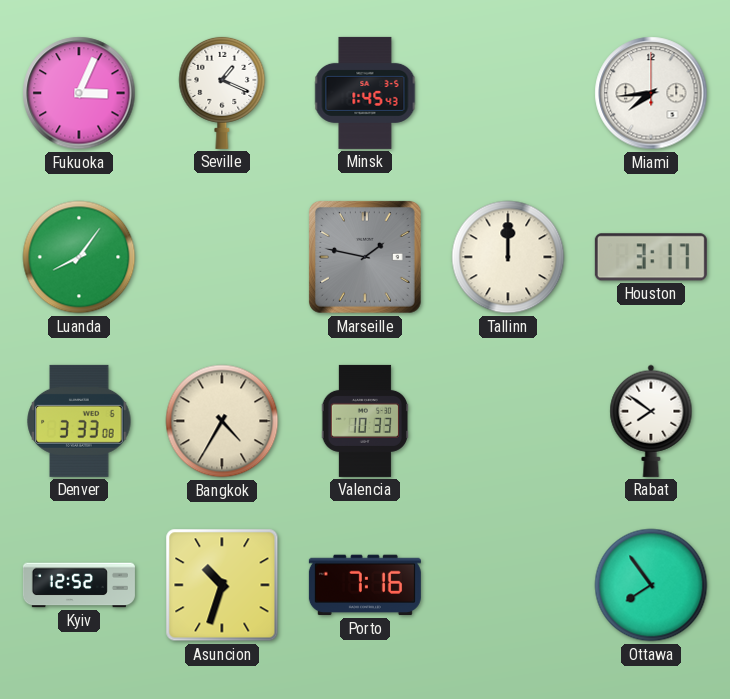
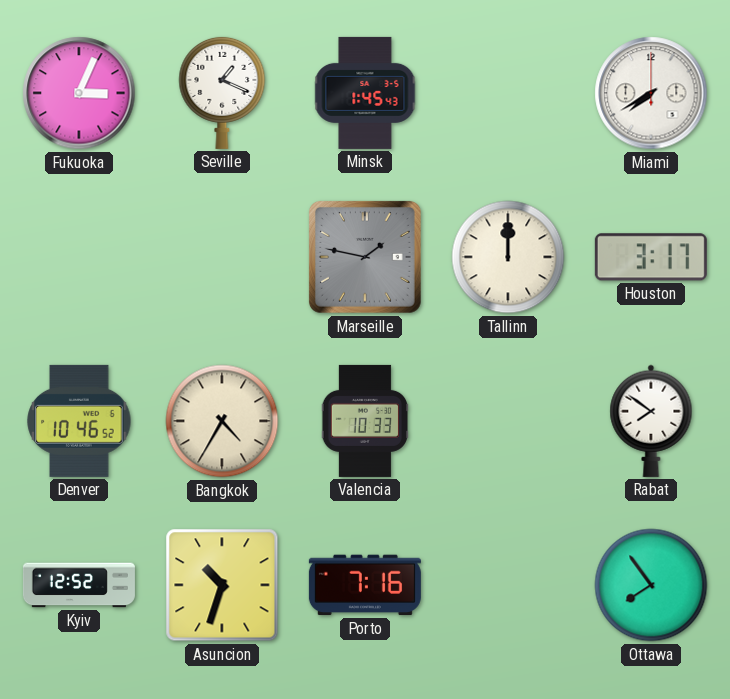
Miami: 7:44 -> 7:40
Luanda: 8:06 -> none
Denver: 3:33 -> 10:46
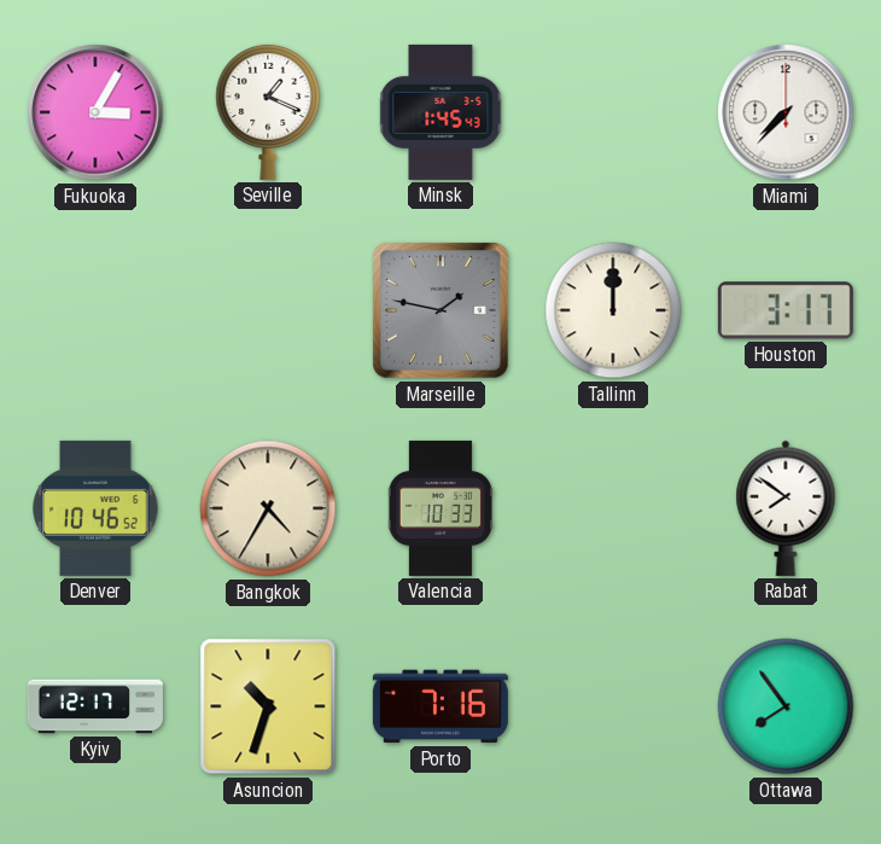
Fukuoka: 3:04 -> 3:05
Miami: 7:40 -> 7:37
Kyiv: 12:52 -> 12:17
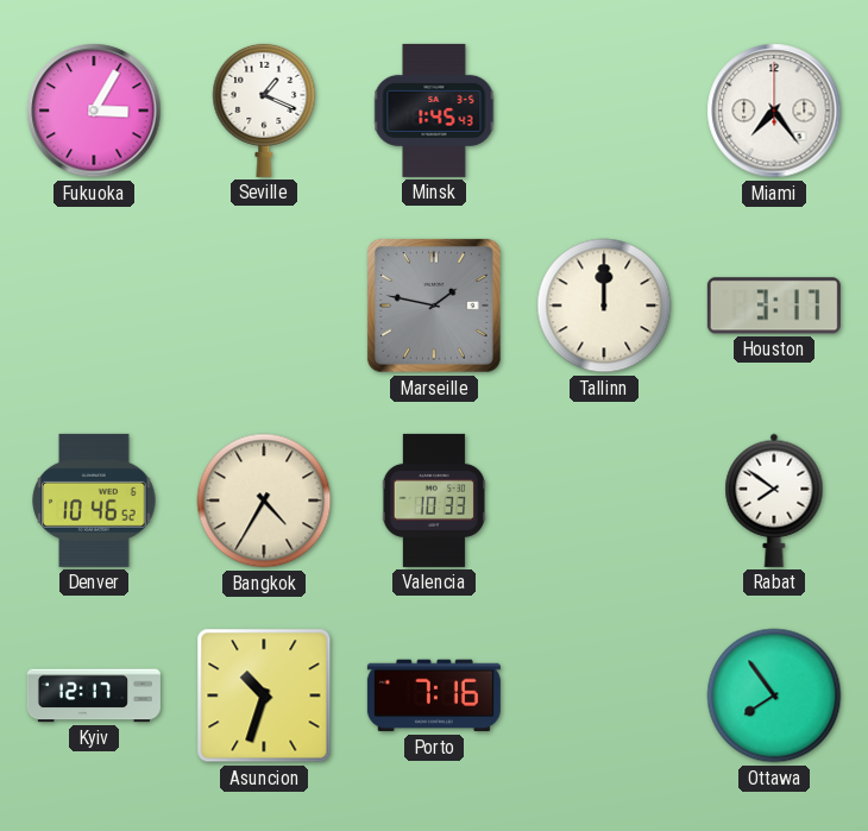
Miami: 7:37 -> 7:24
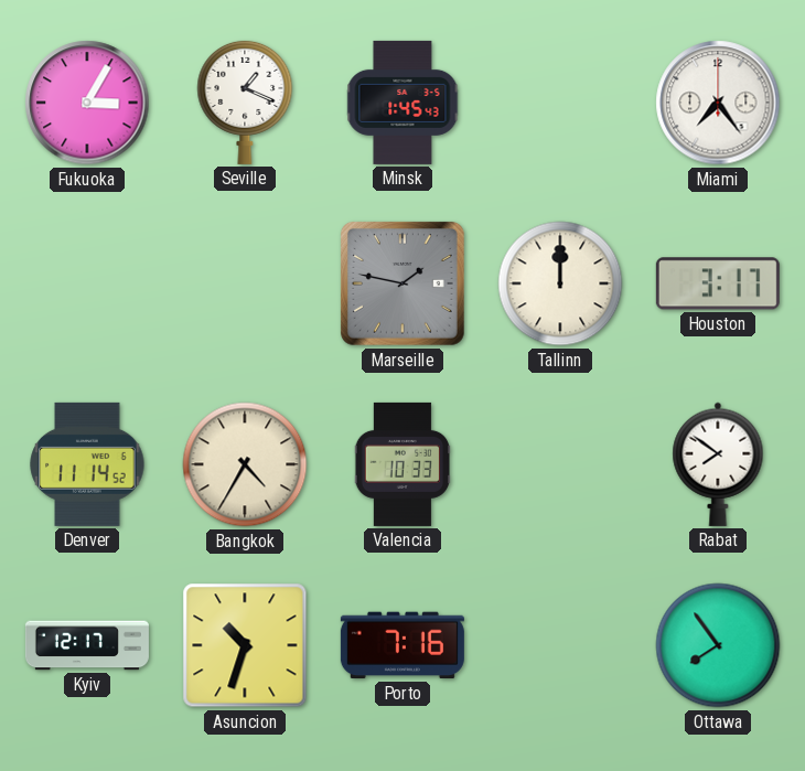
Denver: 10:46 -> 11:14
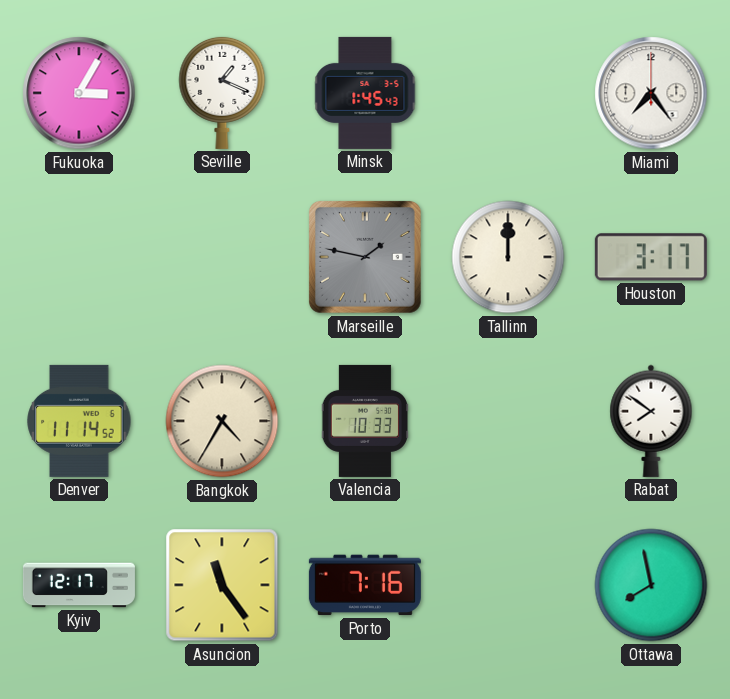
Asuncion: 10:33 -> 11:24
Ottawa: 7:54 -> 7:58
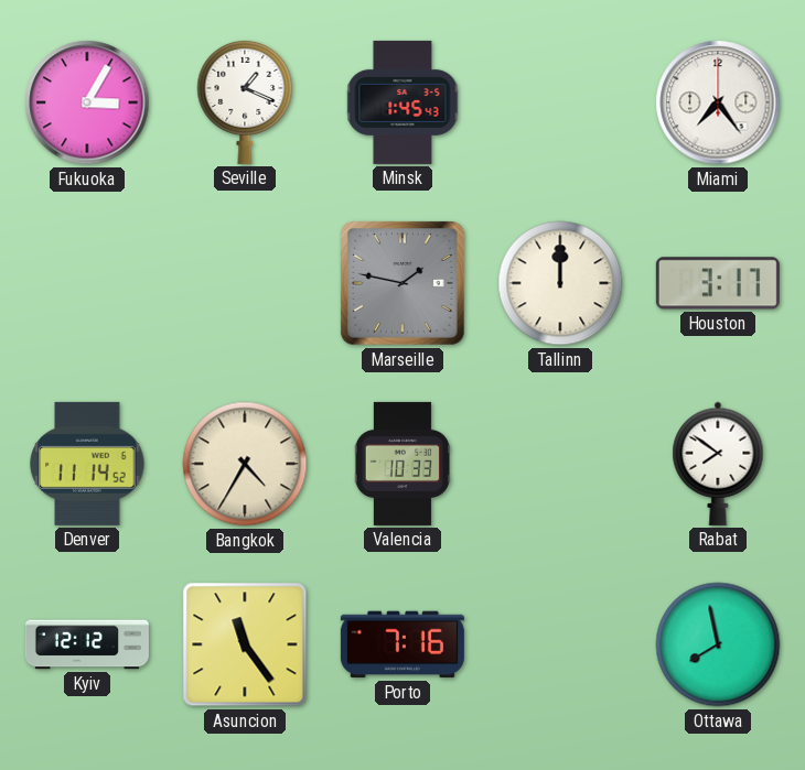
Kyiv: 12:17 -> 12:12
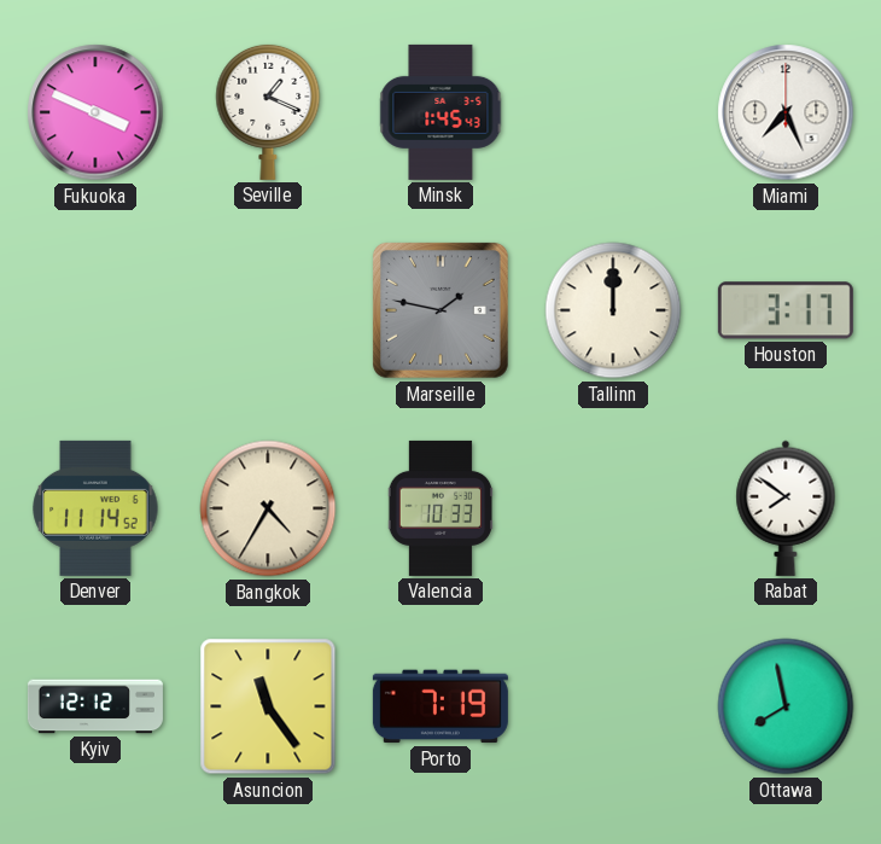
Fukuoka: 3:05 -> 3:49
Miami: 7:24 -> 7:26
Porto: 7:16 -> 7:19
